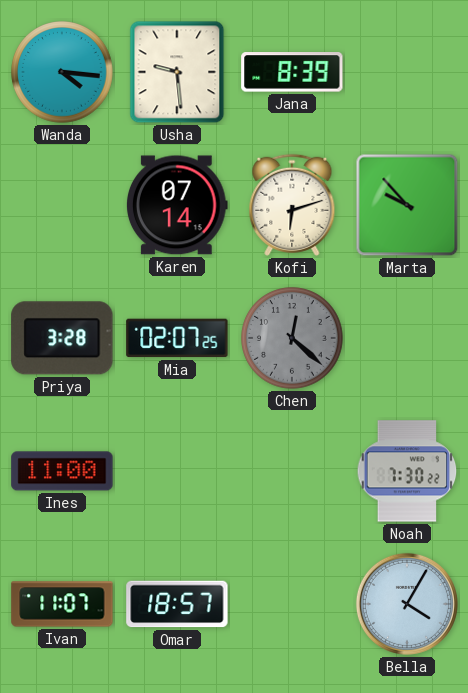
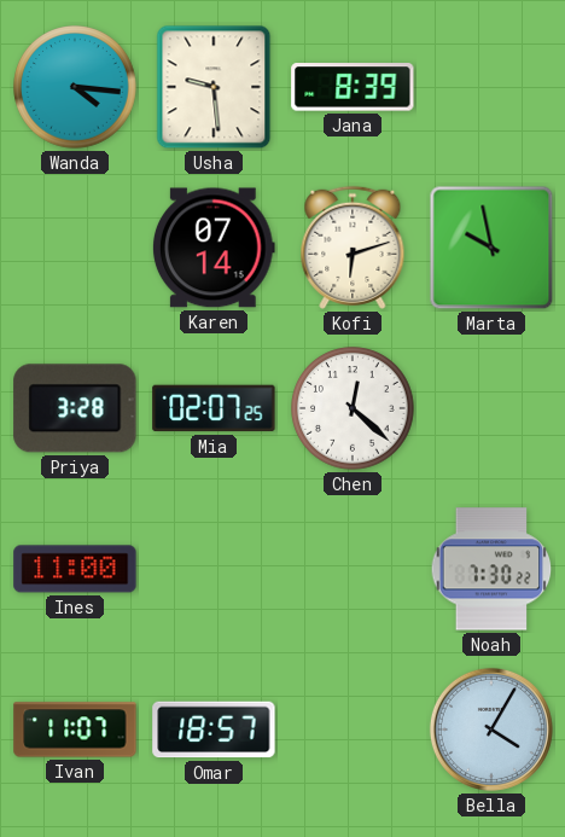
Marta: 9:53 -> 9:58
Chen dial: grey -> white
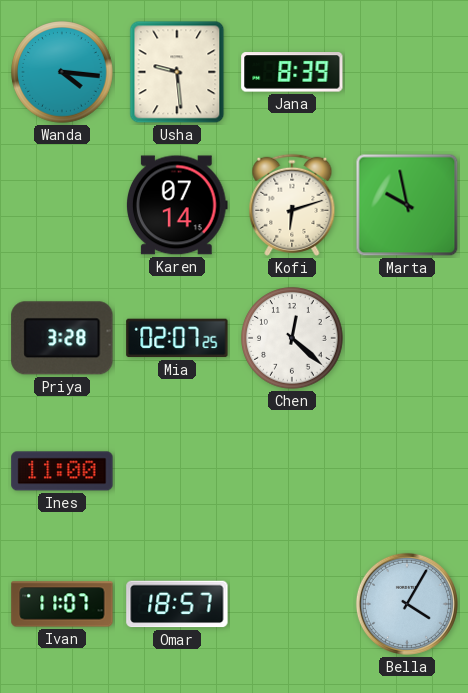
Noah: 7:30 -> none
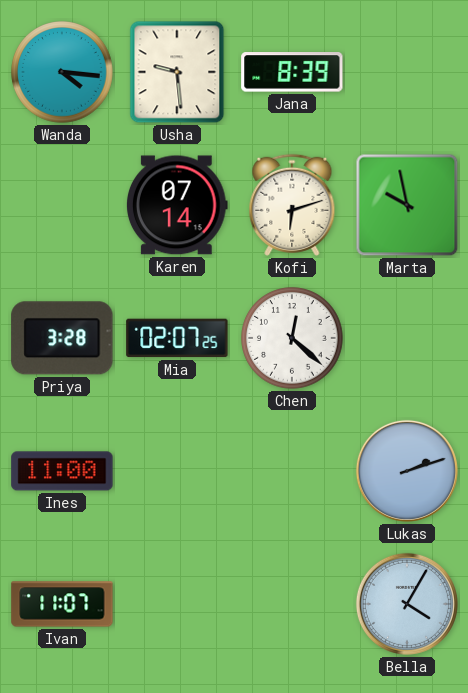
Lukas: none -> 2:12
Omar: 18:57 -> none
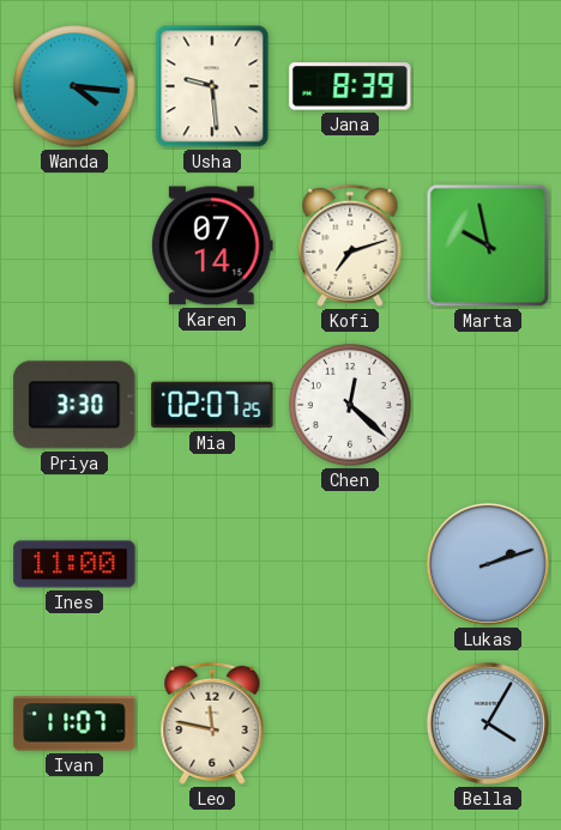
Kofi: 6:12 -> 7:12
Priya: 3:28 -> 3:30
Leo: none -> 11:47
